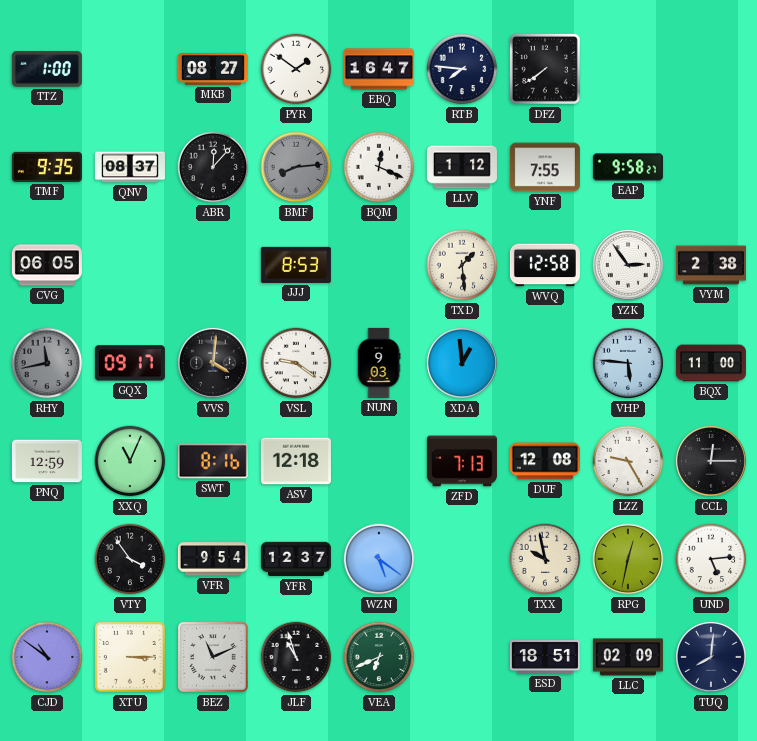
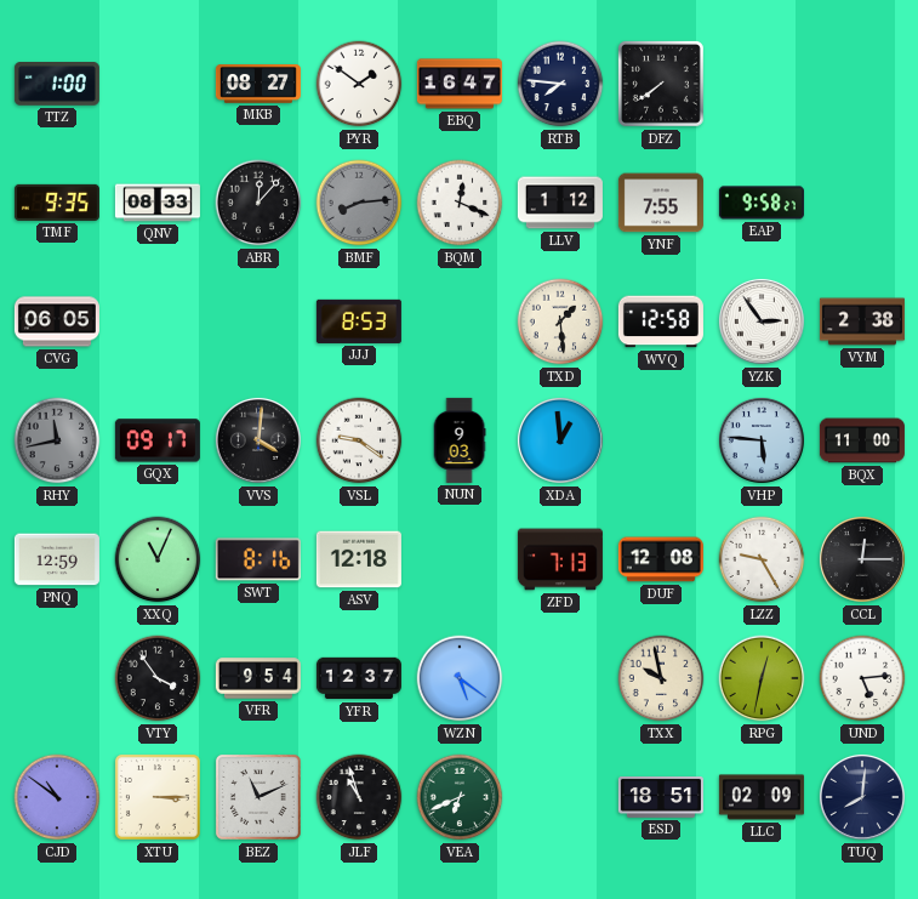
QNV: 08:37 -> 08:33
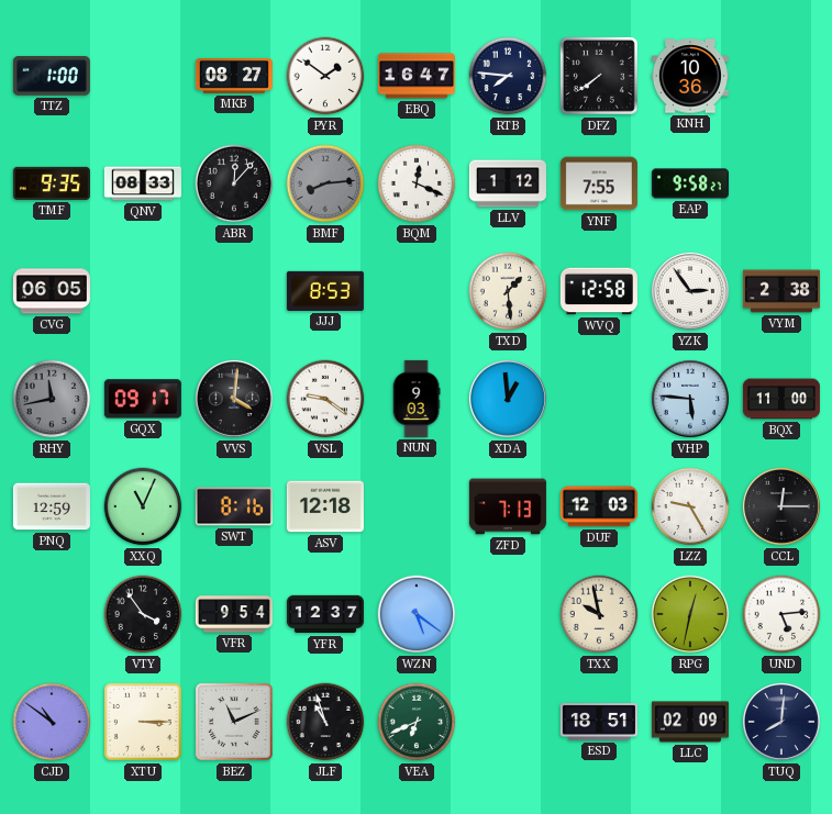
KNH: none -> 10:36
DUF: 12:08 -> 12:03
